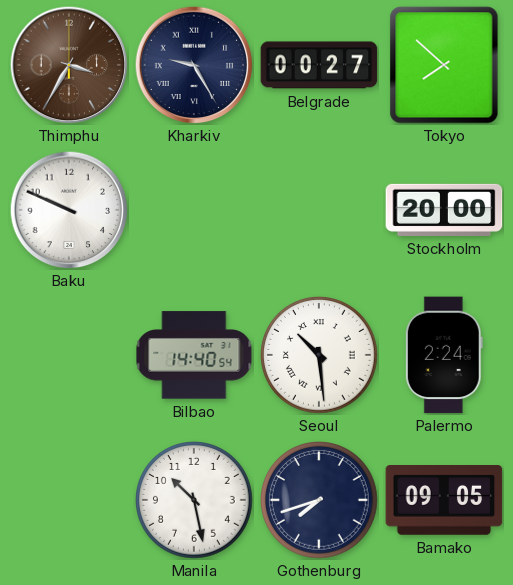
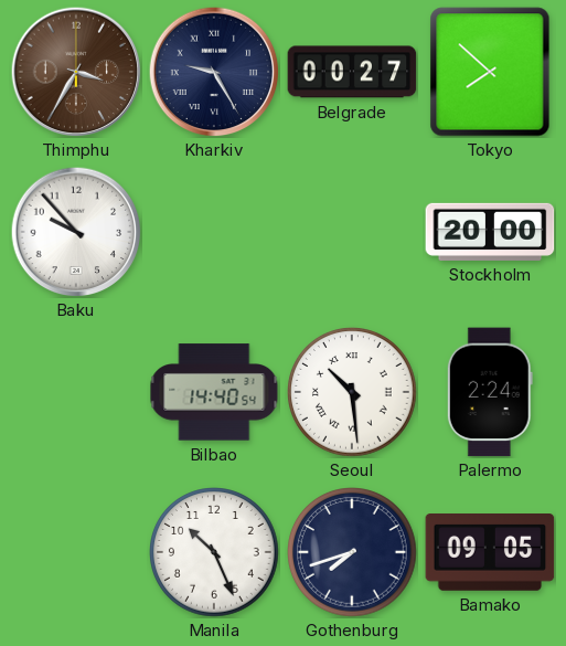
Baku: 9:49 -> 9:53
Manila: 10:28 -> 10:26
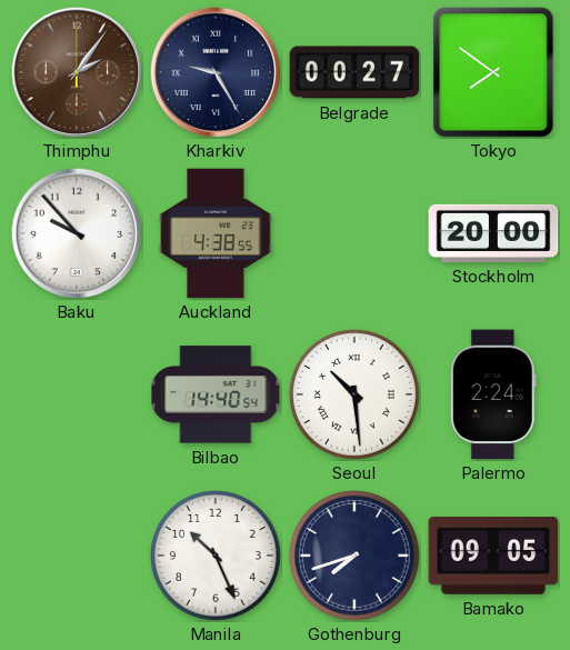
Thimphu: 3:35 -> 2:06
Tokyo: 7:52 -> 7:51
Auckland: none -> 4:38
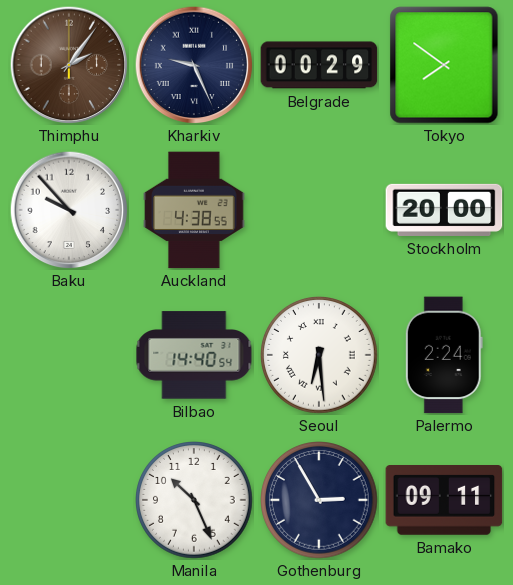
Kharkiv: 9:25 -> 9:26
Belgrade: 00:27 -> 00:29
Seoul: 10:29 -> 6:29
Gothenburg: 7:42 -> 2:55
Bamako: 09:05 -> 09:11
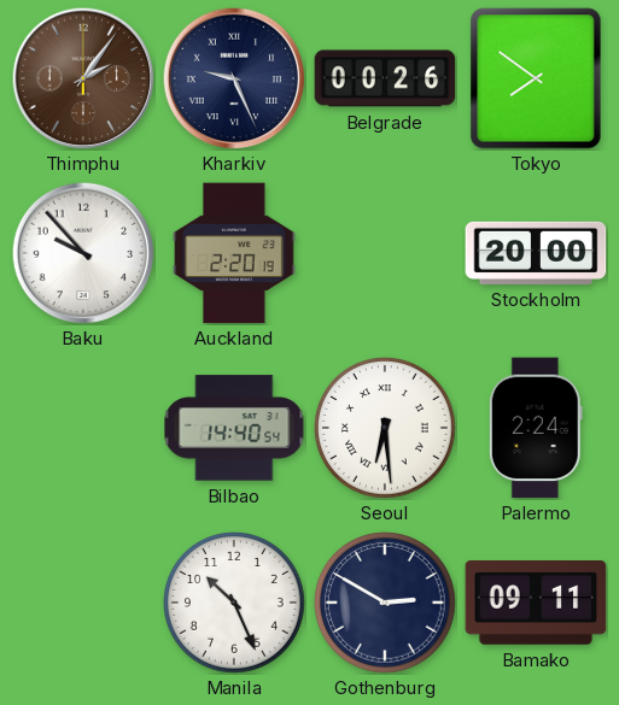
Belgrade: 00:29 -> 00:26
Auckland: 4:38 -> 2:20
Gothenburg: 2:55 -> 2:50
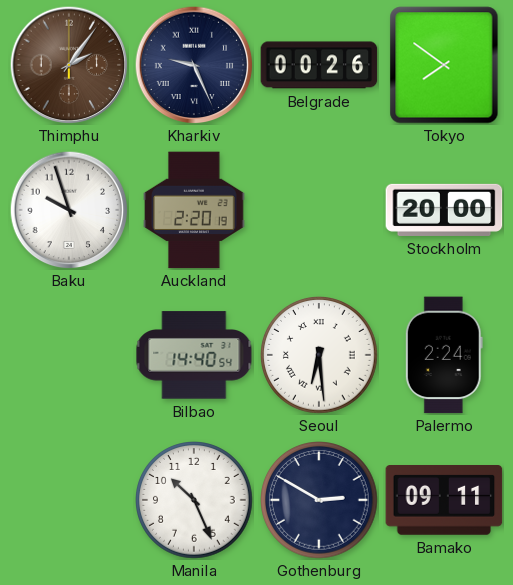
Baku: 9:53 -> 9:57
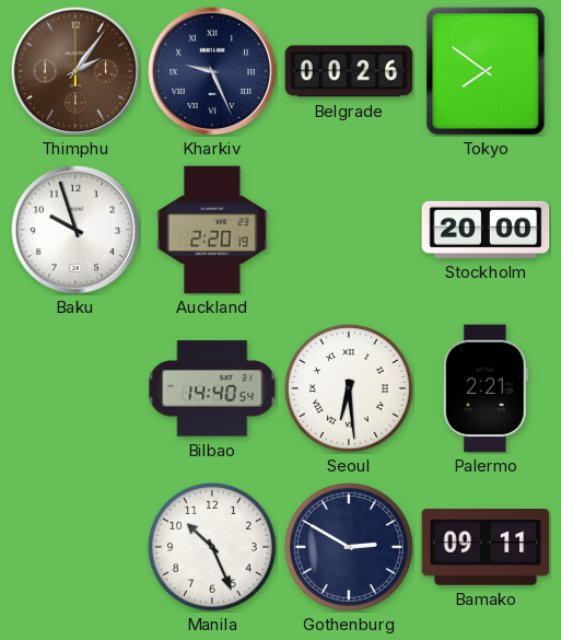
Palermo: 2:24 -> 2:21
